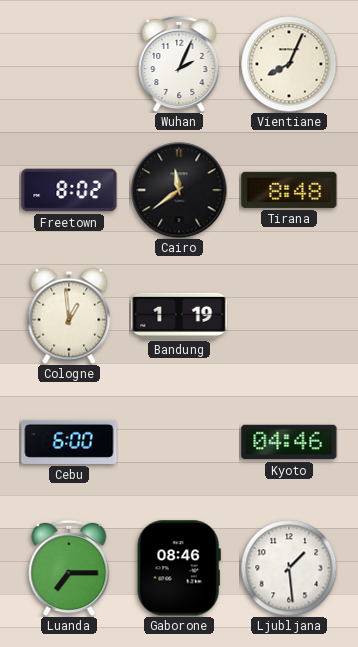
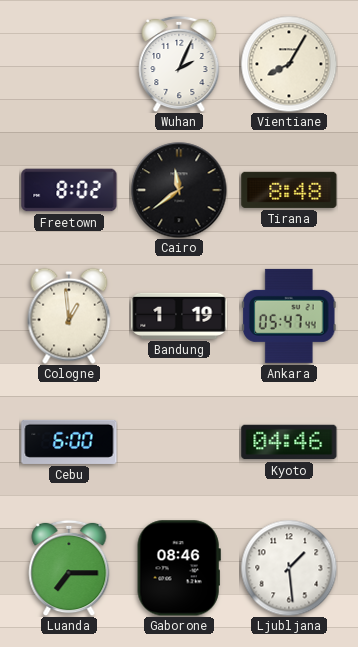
Vientiane: 8:04 -> 8:05
Ankara: none -> 05:47
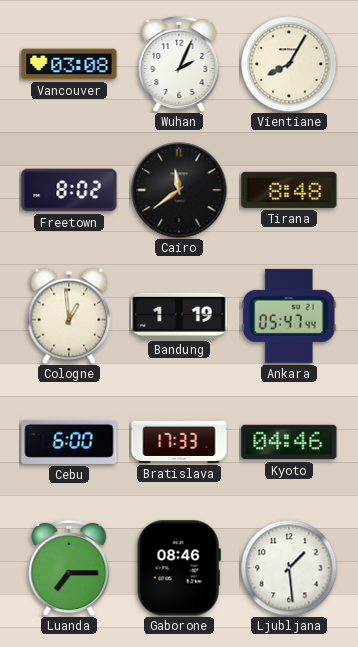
Vancouver: none -> 03:08
Bratislava: none -> 17:33
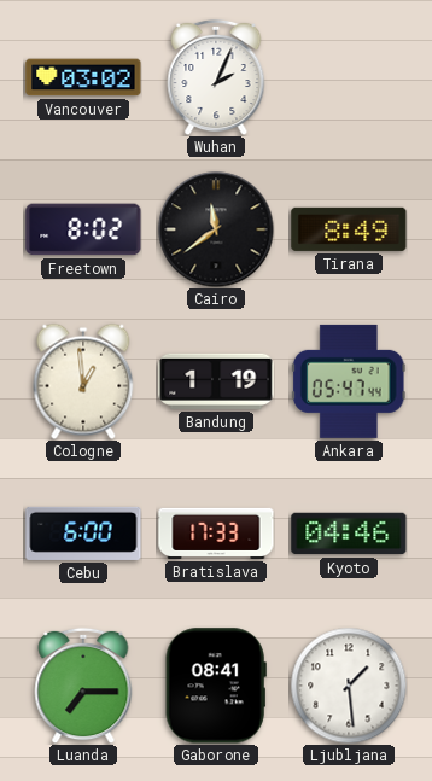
Vancouver: 03:08 -> 03:02
Vientiane: 8:05 -> none
Tirana: 8:48 -> 8:49
Gaborone: 08:46 -> 08:41
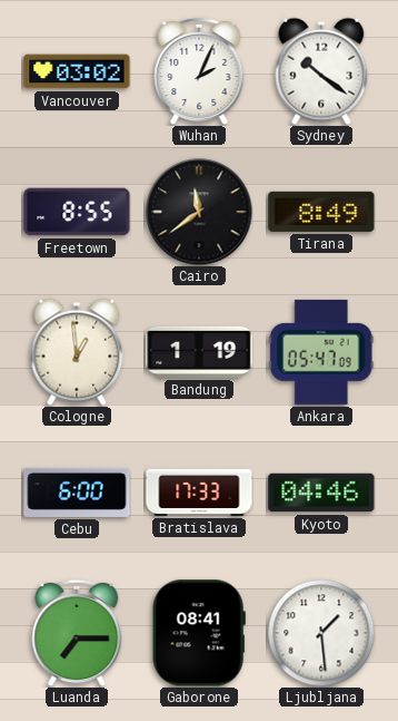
Sydney: none -> 10:21
Freetown: 8:02 -> 8:55
Ankara: 05:47:44 -> 05:47:09
